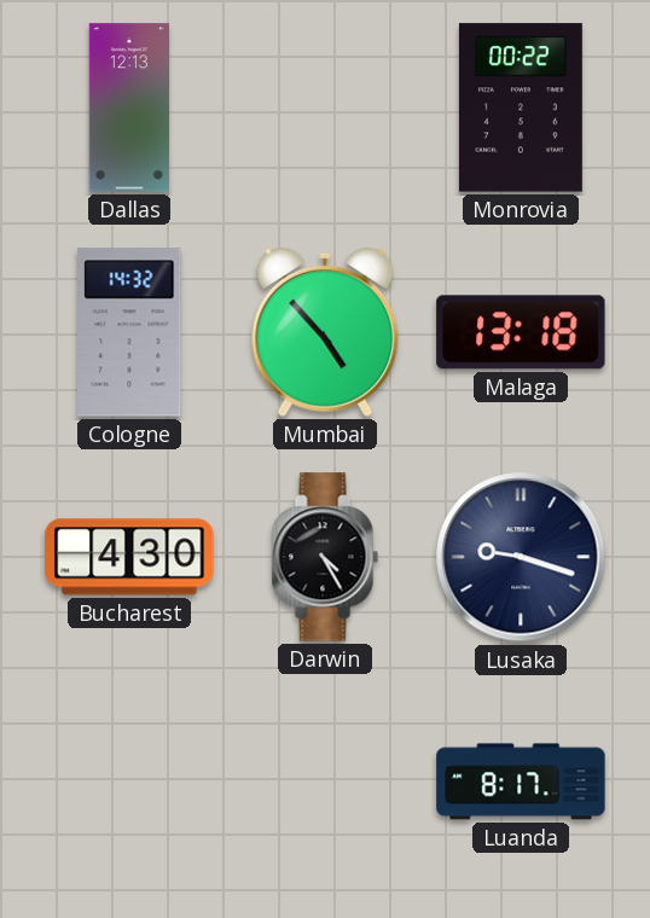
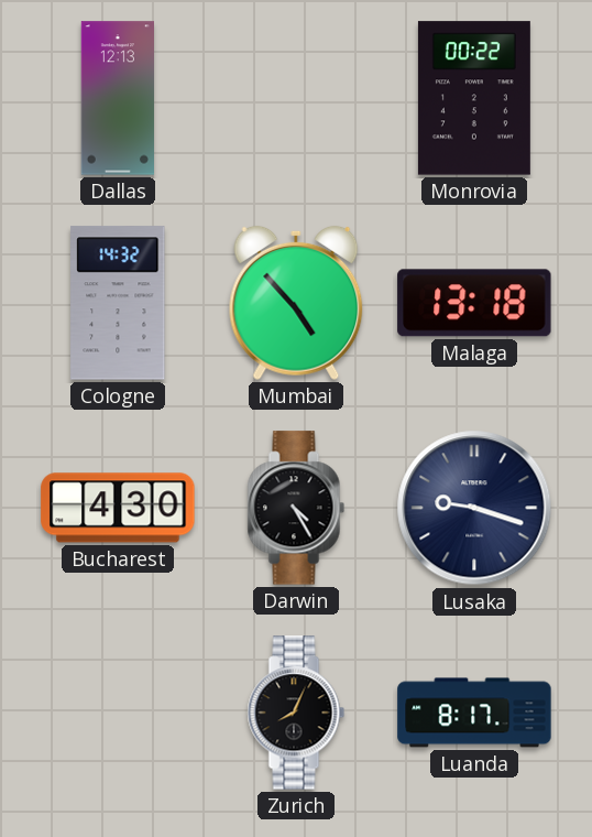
Zurich: none -> 8:04
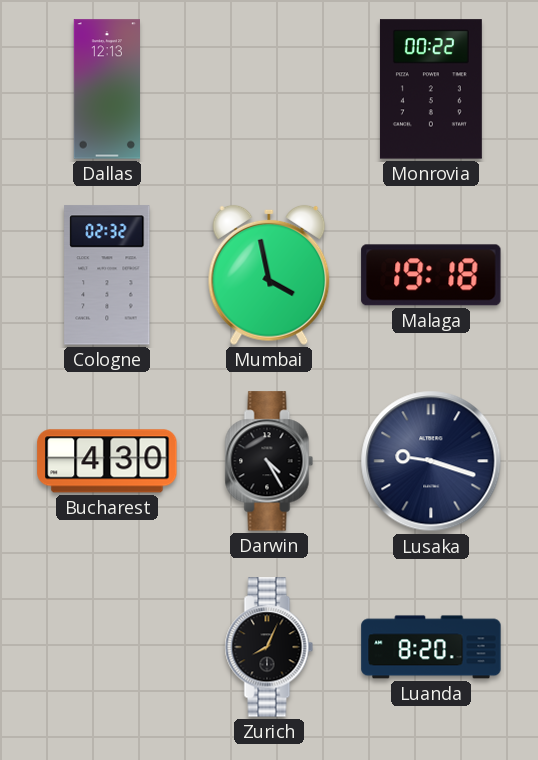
Cologne: 14:32 -> 02:32
Mumbai: 4:53 -> 3:58
Malaga: 13:18 -> 19:18
Luanda: 8:17 -> 8:20
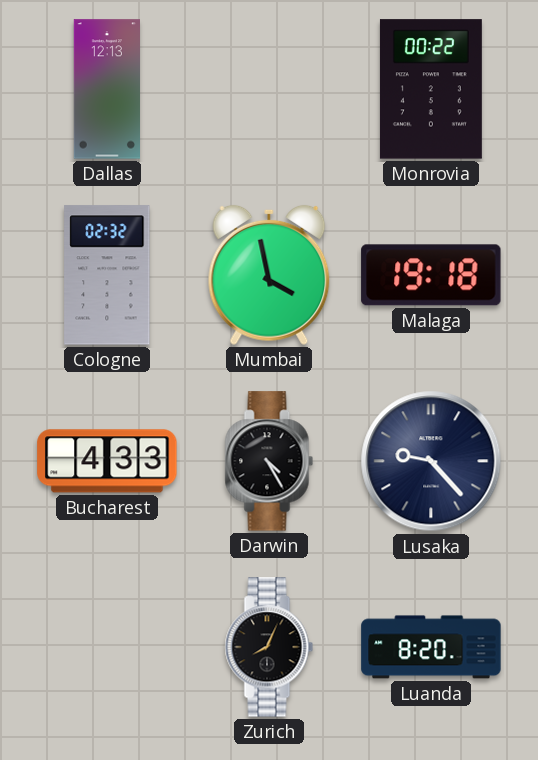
Bucharest: 4:30 -> 4:33
Lusaka: 9:18 -> 9:23
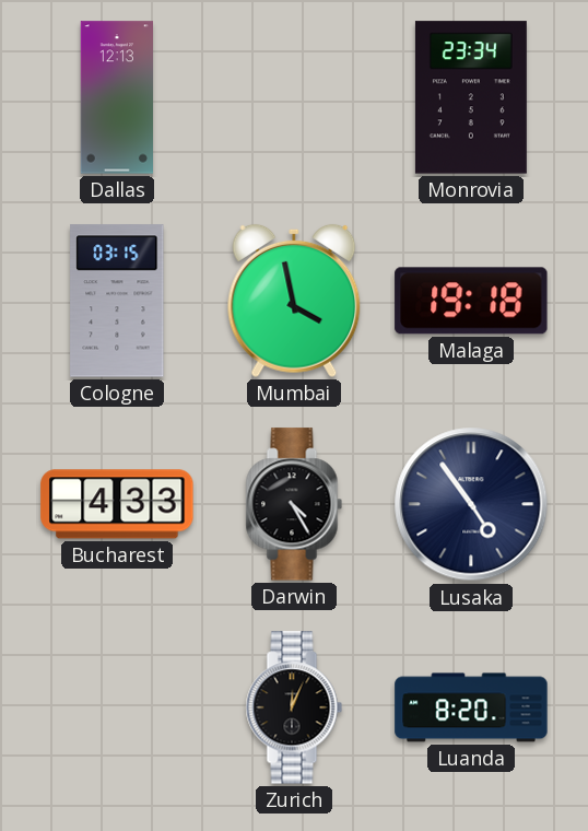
Monrovia: 00:22 -> 23:34
Cologne: 02:32 -> 03:15
Lusaka: 9:23 -> 4:54
Zurich: 8:04 -> 12:04
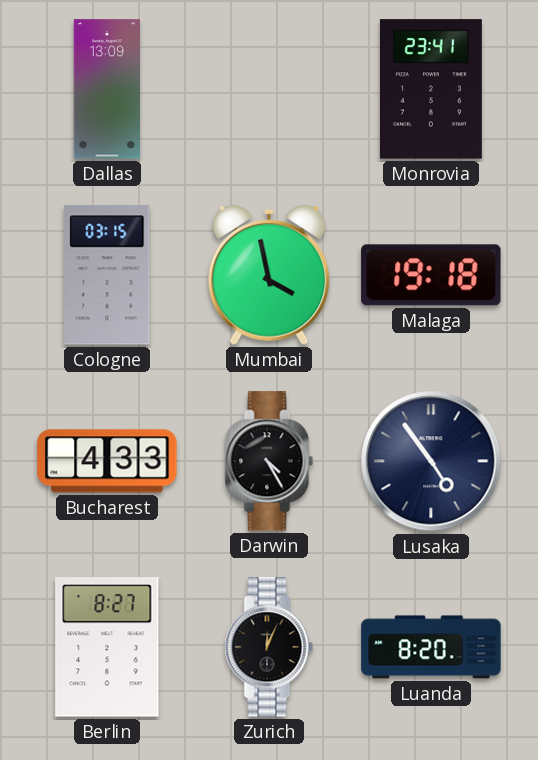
Dallas: 12:13 -> 13:09
Monrovia: 23:34 -> 23:41
Berlin: none -> 8:27
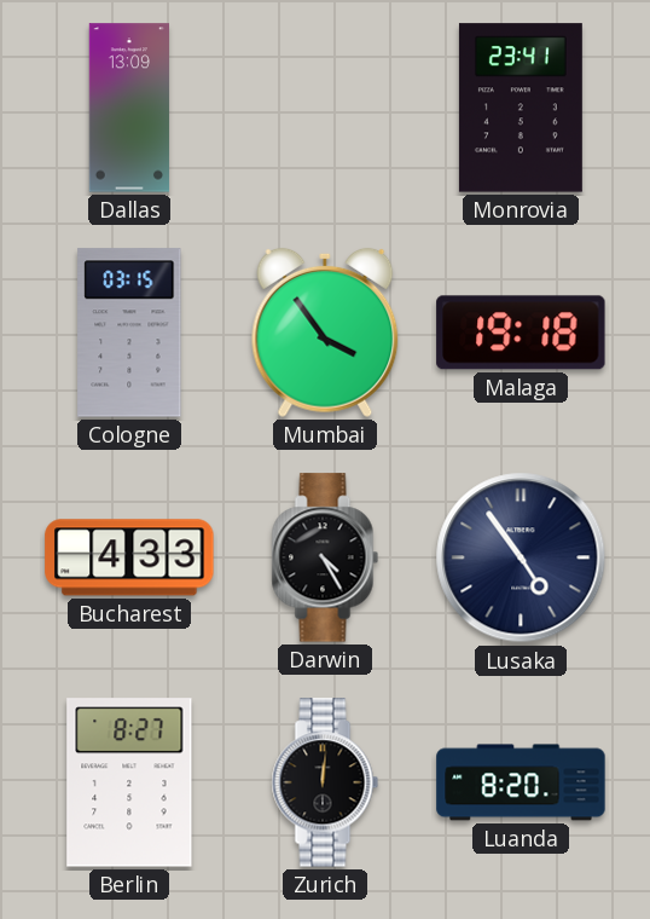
Mumbai: 3:58 -> 3:54
Zurich: 12:04 -> 12:01
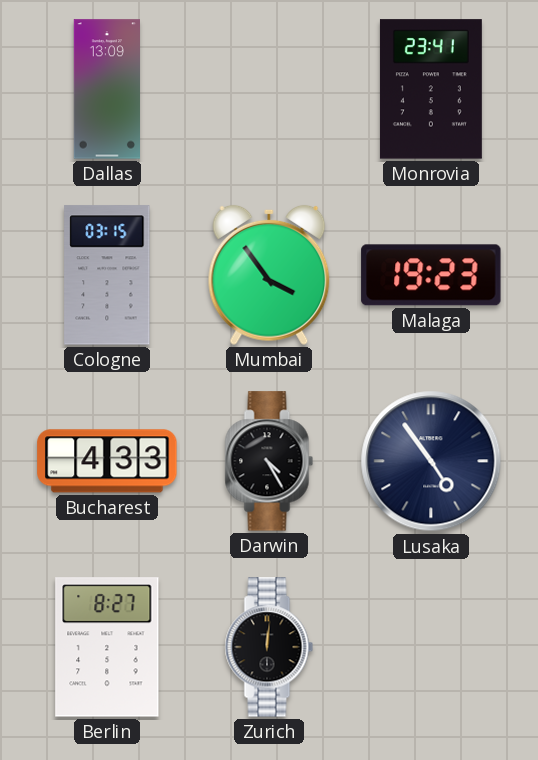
Malaga: 19:18 -> 19:23
Luanda: 8:20 -> none
